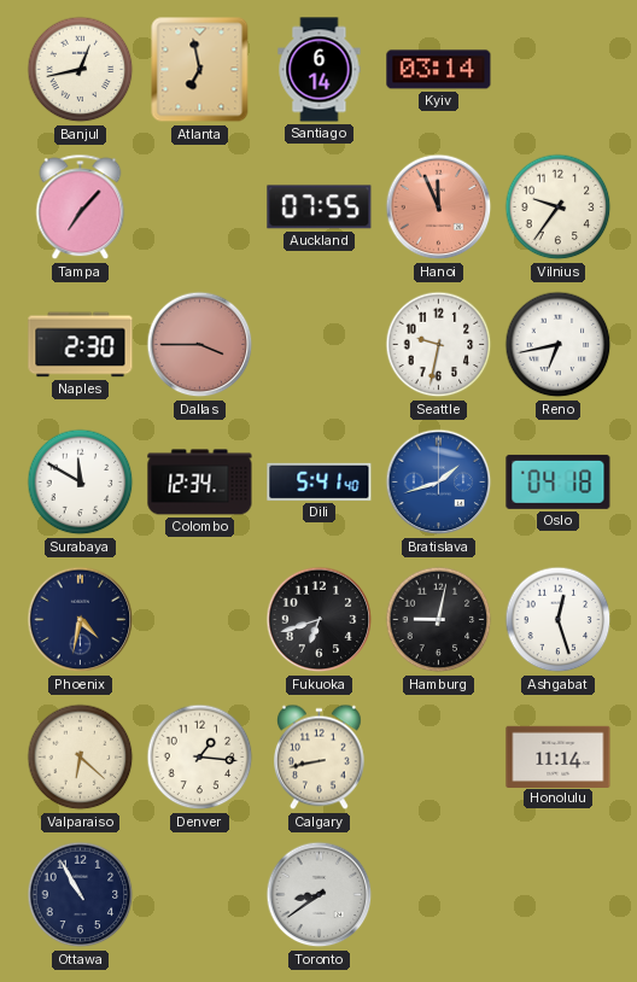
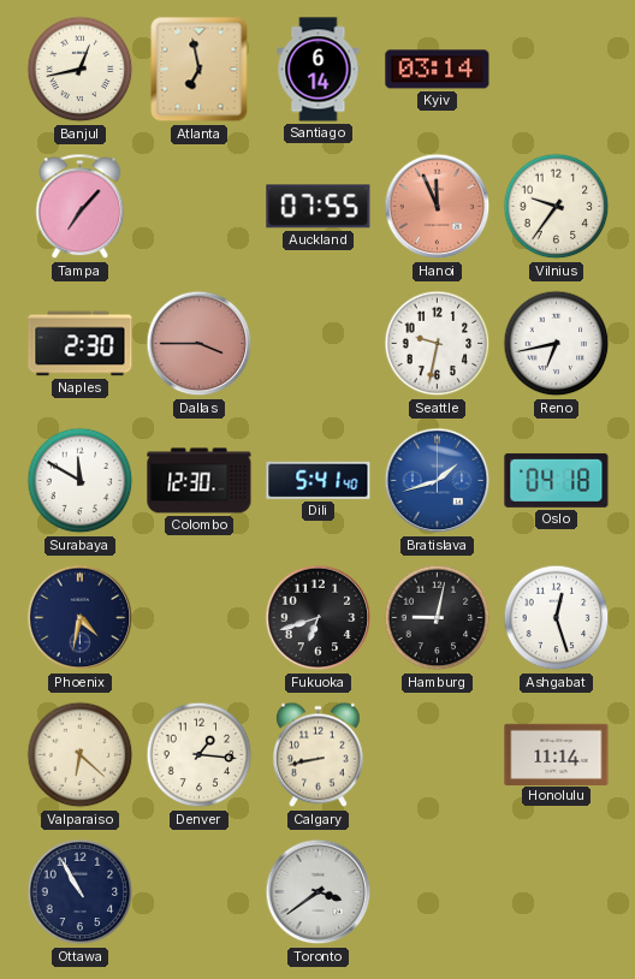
Colombo: 12:34 -> 12:30
Toronto: 8:39 -> 3:39
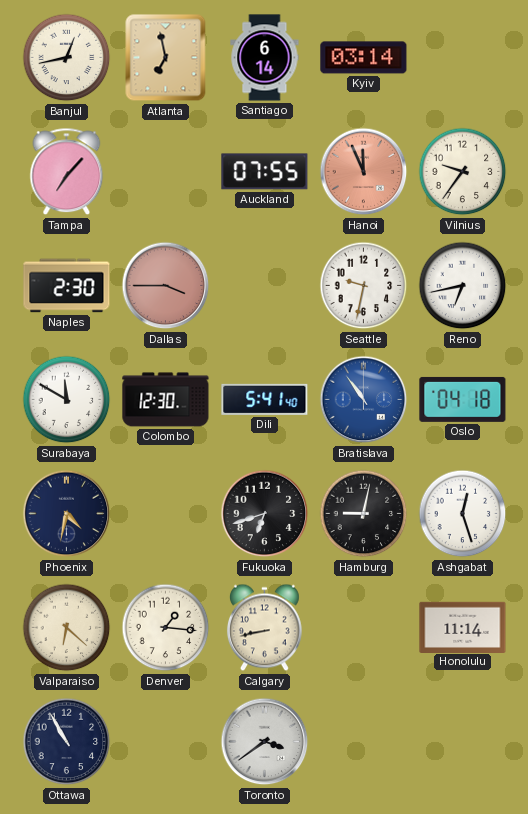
Bratislava: 1:42 -> 10:54
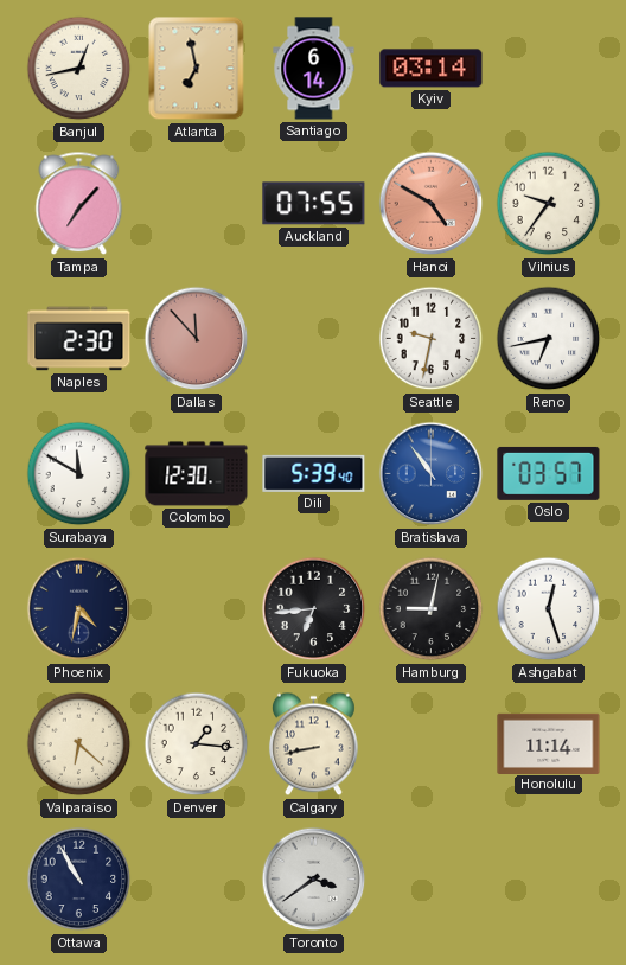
Hanoi: 11:56 -> 4:50
Dallas: 3:45 -> 11:53
Dili: 5:41 -> 5:39
Oslo: 04:18 -> 03:57
Fukuoka: 6:42 -> 6:44
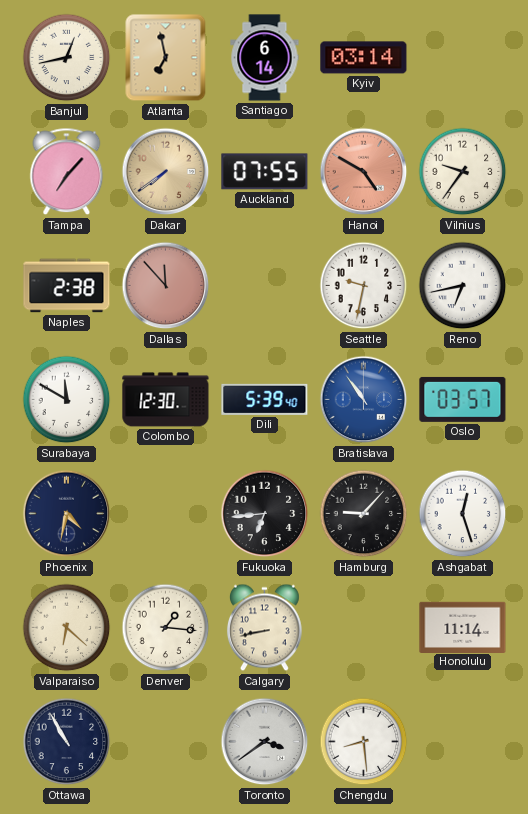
Dakar: none -> 7:39
Naples: 2:30 -> 2:38
Hamburg: 9:02 -> 9:07
Chengdu: none -> 8:29
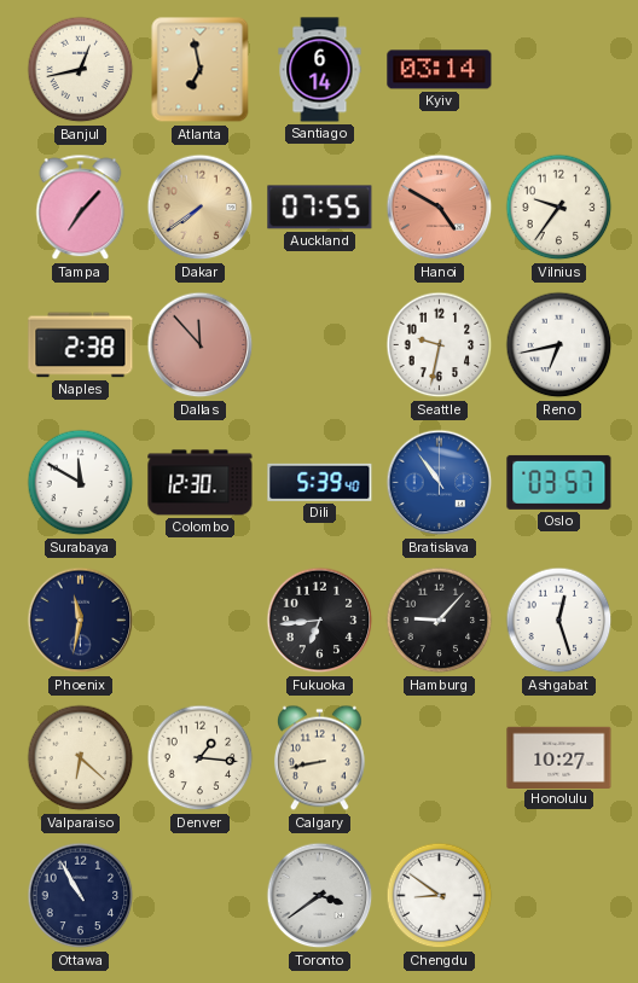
Phoenix: 4:32 -> 11:32
Honolulu: 11:14 -> 10:27
Chengdu: 8:29 -> 8:51
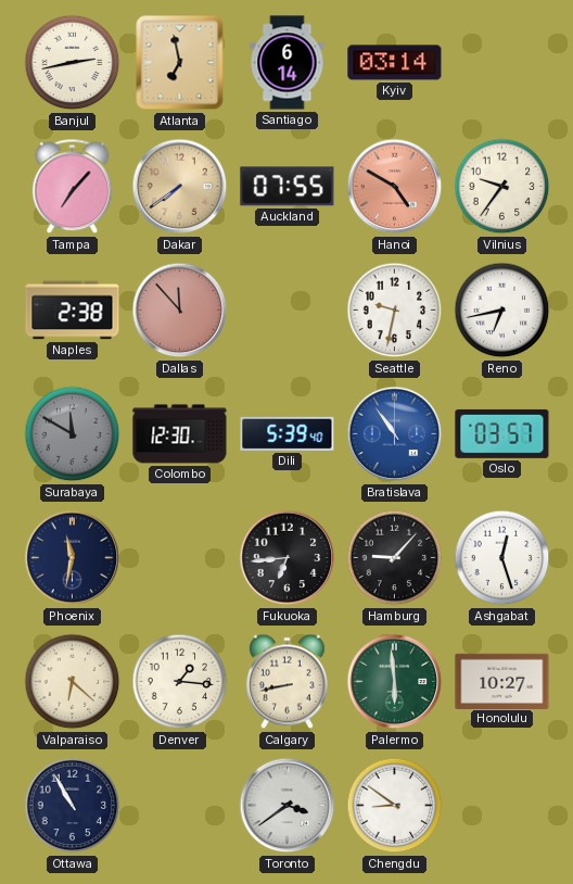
Banjul: 12:43 -> 2:43
Surabaya dial: white -> grey
Palermo: none -> 5:59
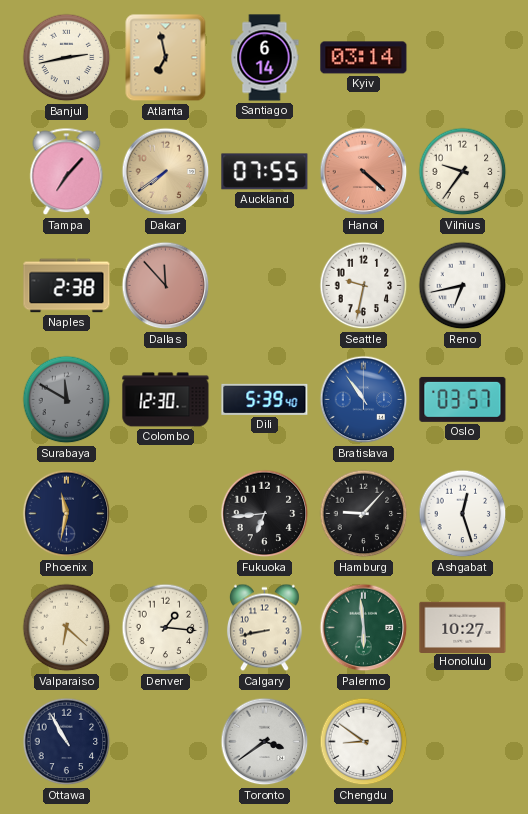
Hanoi: 4:50 -> 4:22
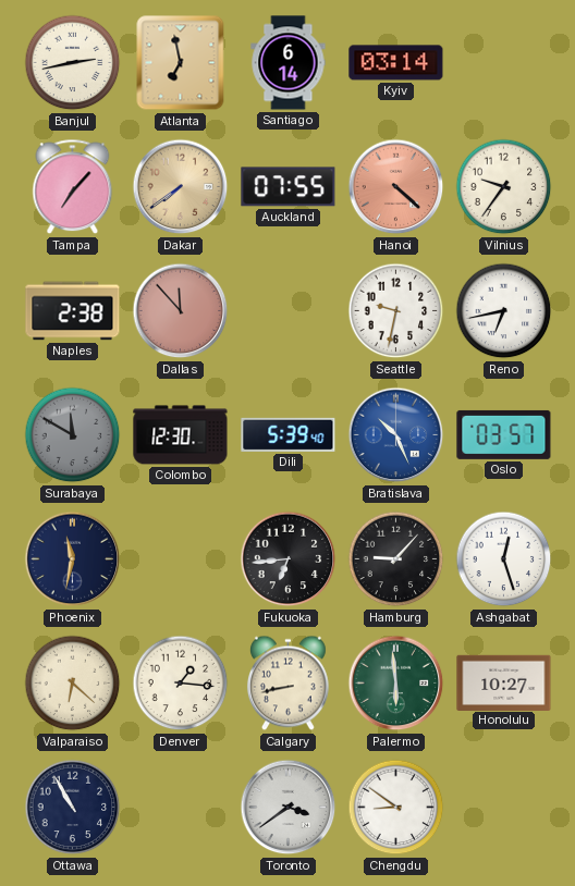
Bratislava: 10:54 -> 10:26
